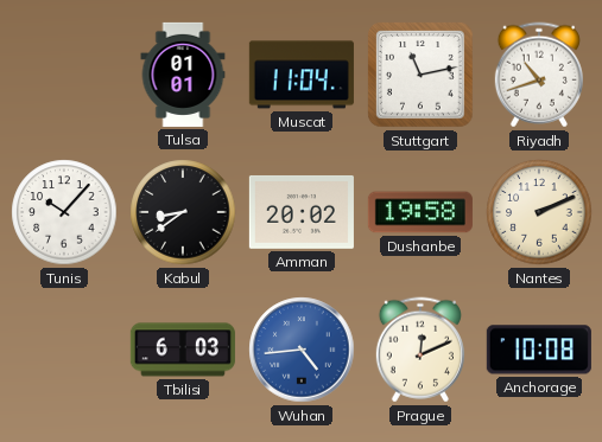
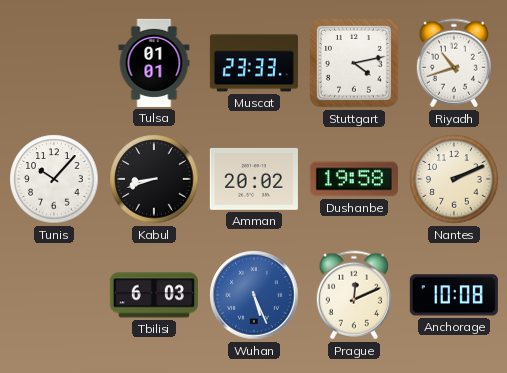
Muscat: 11:04 -> 23:33
Stuttgart: 11:13 -> 4:13
Kabul: 8:39 -> 8:42
Wuhan: 4:44 -> 5:26
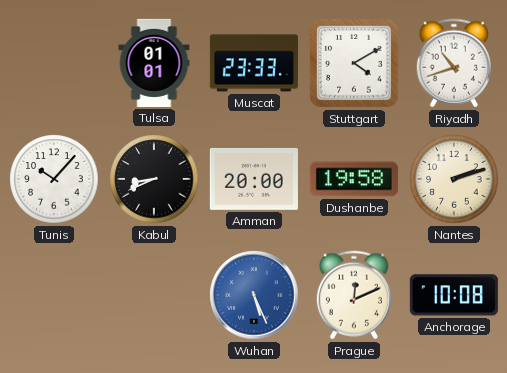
Stuttgart: 4:13 -> 4:10
Kabul: 8:42 -> 8:41
Amman: 20:02 -> 20:00
Nantes: 2:11 -> 2:12
Tbilisi: 6:03 -> none
